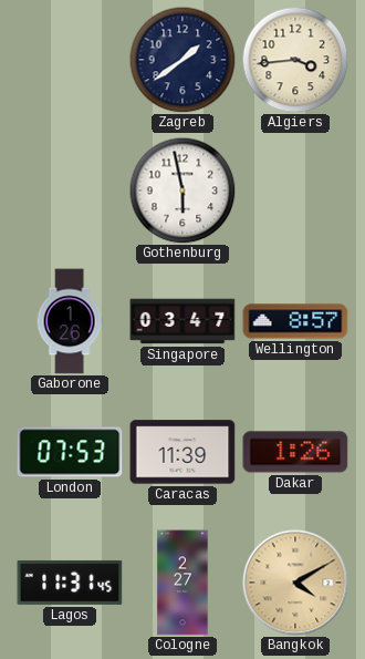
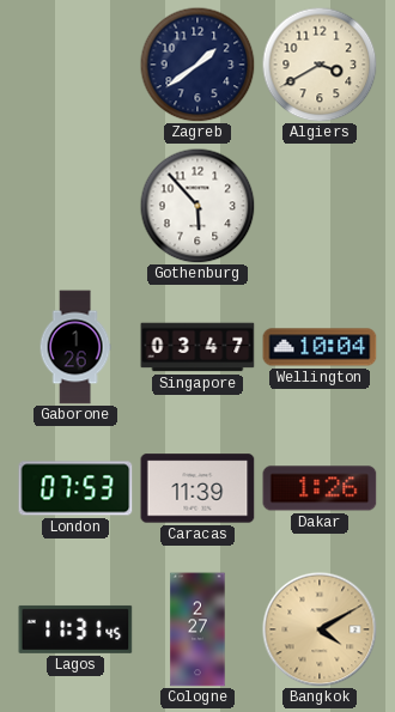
Algiers: 3:44 -> 3:40
Gothenburg: 5:58 -> 5:53
Wellington: 8:57 -> 10:04
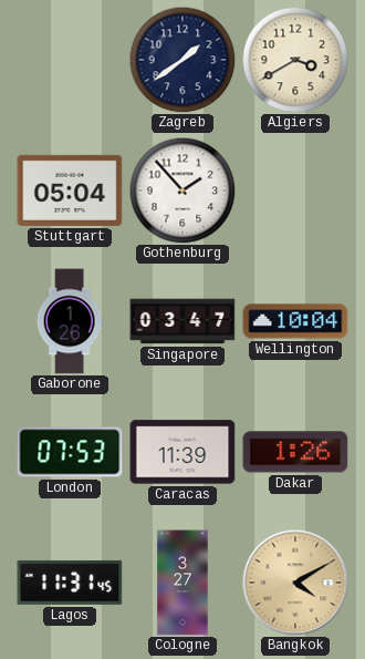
Stuttgart: none -> 05:04
Gothenburg: 5:53 -> 1:53
Cologne: 2:27 -> 3:27
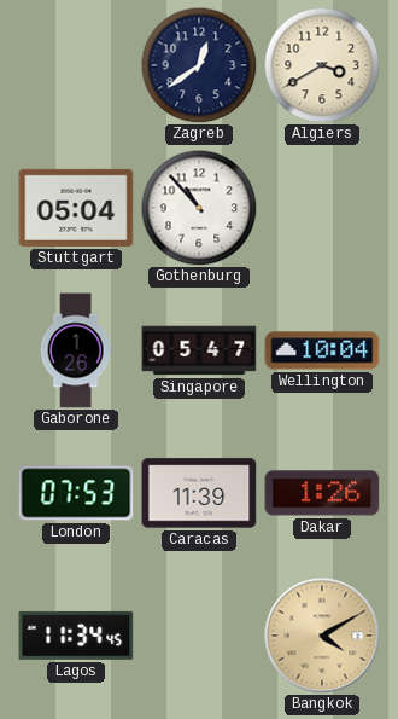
Zagreb: 1:39 -> 12:39
Gothenburg: 1:53 -> 10:53
Singapore: 03:47 -> 05:47
Lagos: 11:31 -> 11:34
Cologne: 3:27 -> none
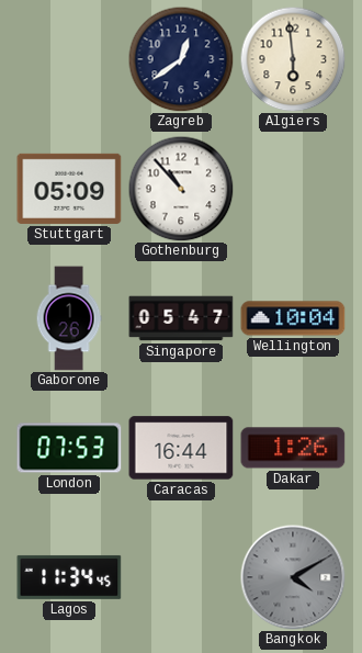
Algiers: 3:40 -> 5:59
Stuttgart: 05:04 -> 05:09
Caracas: 11:39 -> 16:44
Bangkok dial: champagne -> grey
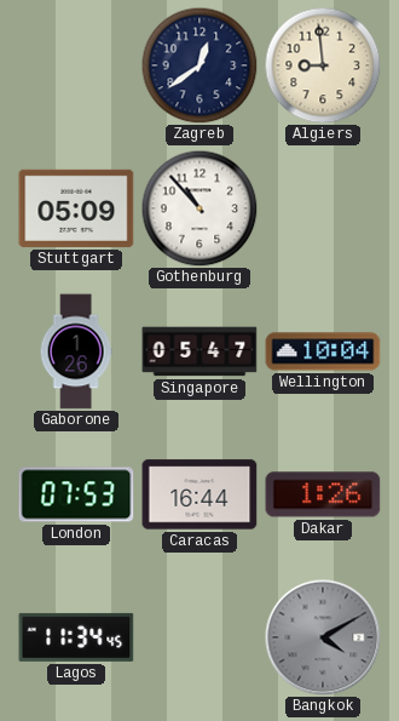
Algiers: 5:59 -> 8:59
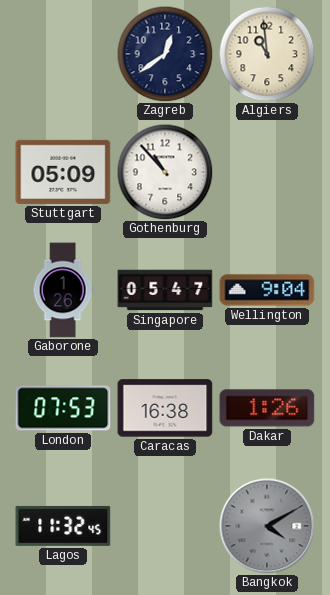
Algiers: 8:59 -> 10:59
Wellington: 10:04 -> 9:04
Caracas: 16:44 -> 16:38
Lagos: 11:34 -> 11:32
